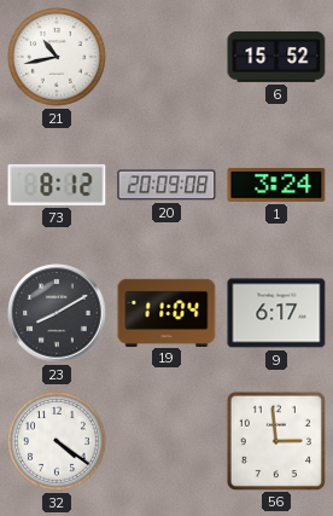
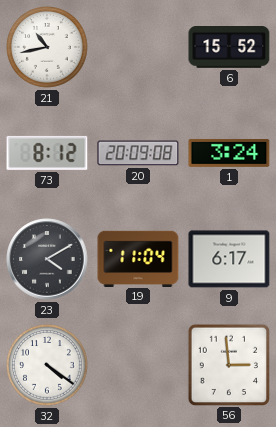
23: 8:10 -> 4:10
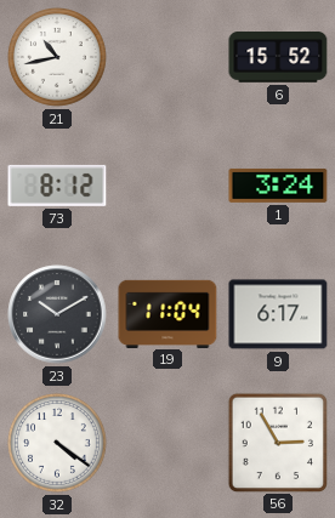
20: 20:09 -> none
23: 4:10 -> 10:10
56: 2:59 -> 2:55
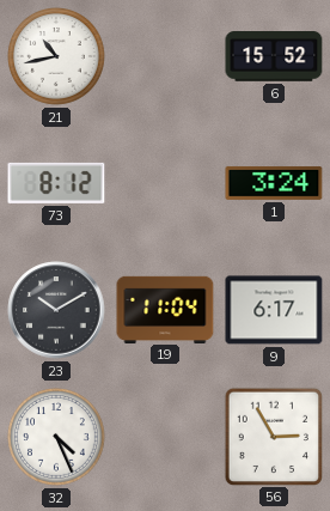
32: 4:21 -> 4:26
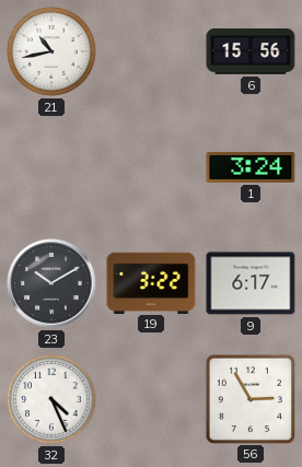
6: 15:52 -> 15:56
73: 8:12 -> none
19: 11:04 -> 3:22
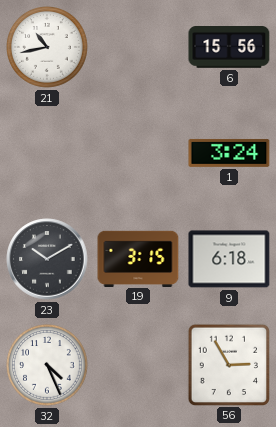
19: 3:22 -> 3:15
9: 6:17 -> 6:18
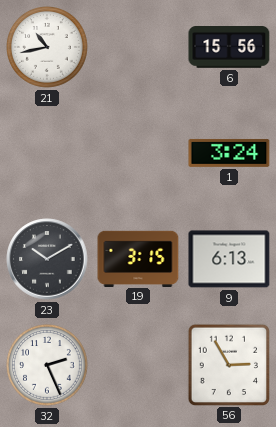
9: 6:18 -> 6:13
32: 4:26 -> 2:26
